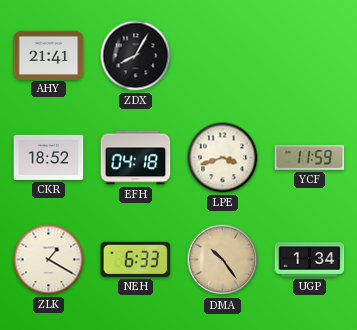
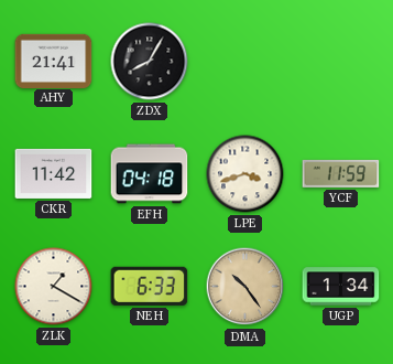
CKR: 18:52 -> 11:42
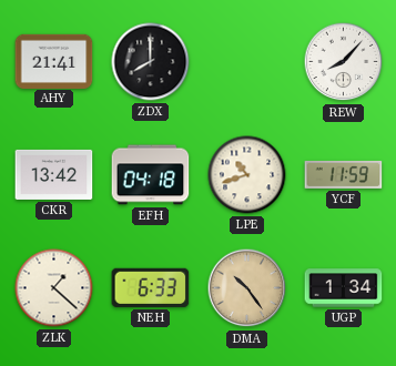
ZDX: 8:05 -> 8:00
REW: none -> 8:07
CKR: 11:42 -> 13:42
LPE: 3:42 -> 10:42
ZLK: 1:20 -> 1:22
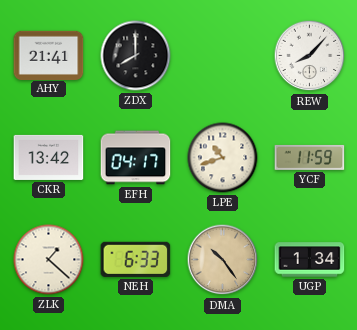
EFH: 04:18 -> 04:17
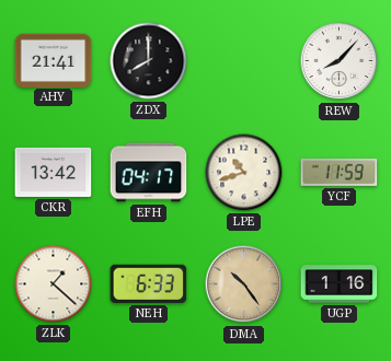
UGP: 1:34 -> 1:16
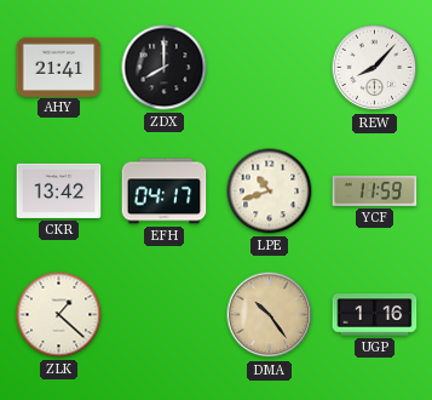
NEH: 6:33 -> none
